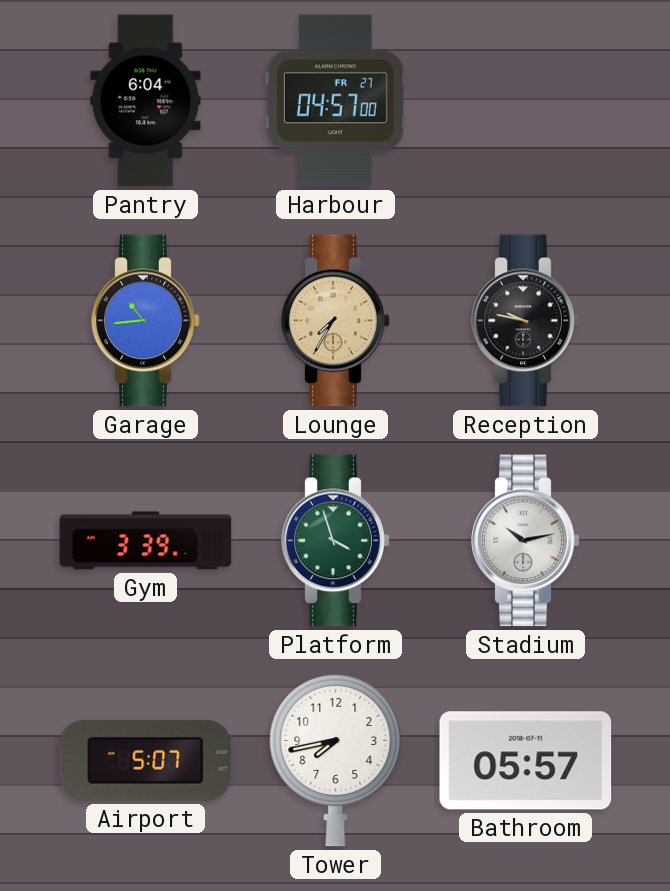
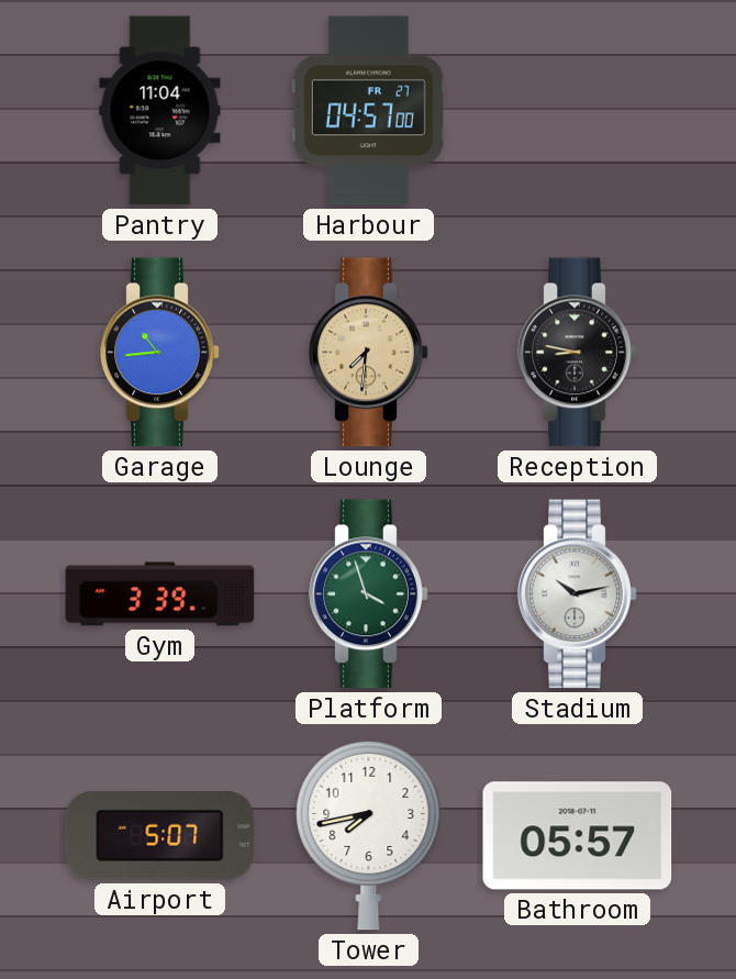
Pantry: 6:04 -> 11:04
Lounge: 7:35 -> 7:31
Reception: 9:47 -> 8:47
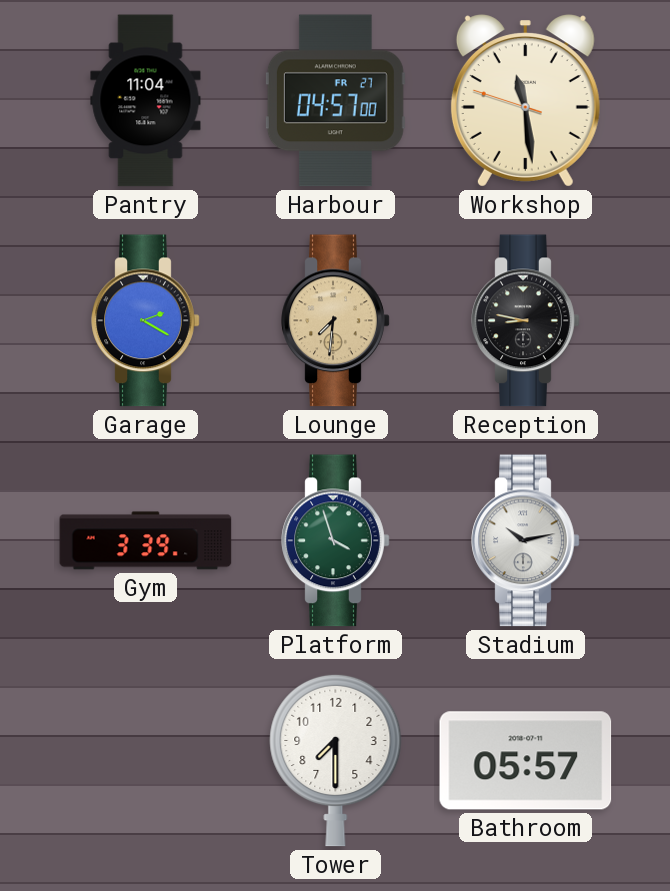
Workshop: none -> 11:28
Garage: 10:44 -> 2:20
Airport: 5:07 -> none
Tower: 7:43 -> 7:30
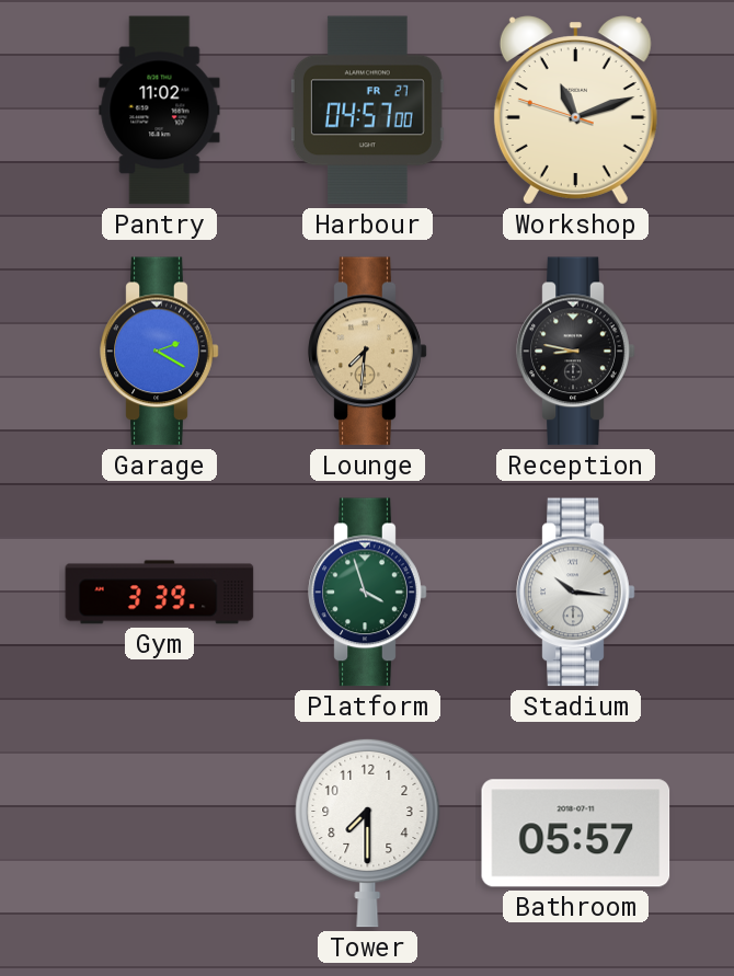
Pantry: 11:04 -> 11:02
Workshop: 11:28 -> 11:11
Stadium: 10:13 -> 10:16
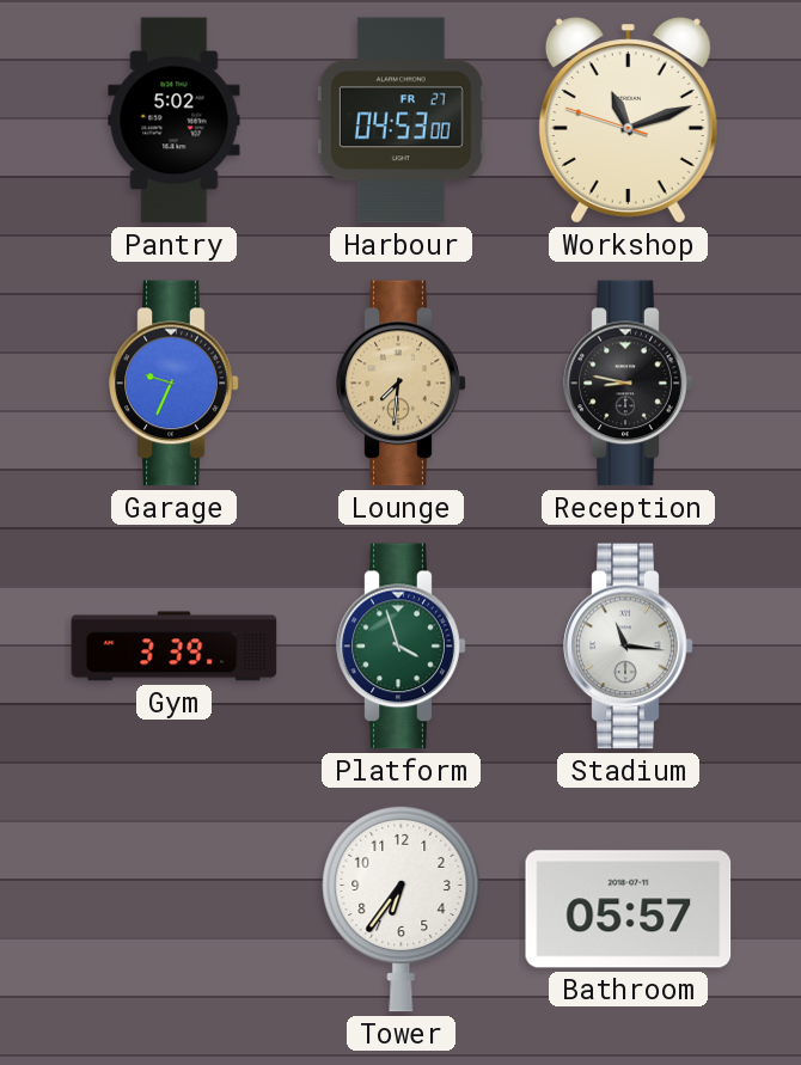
Pantry: 11:02 -> 5:02
Harbour: 04:57 -> 04:53
Garage: 2:20 -> 9:34
Stadium: 10:16 -> 11:16
Tower: 7:30 -> 6:36
